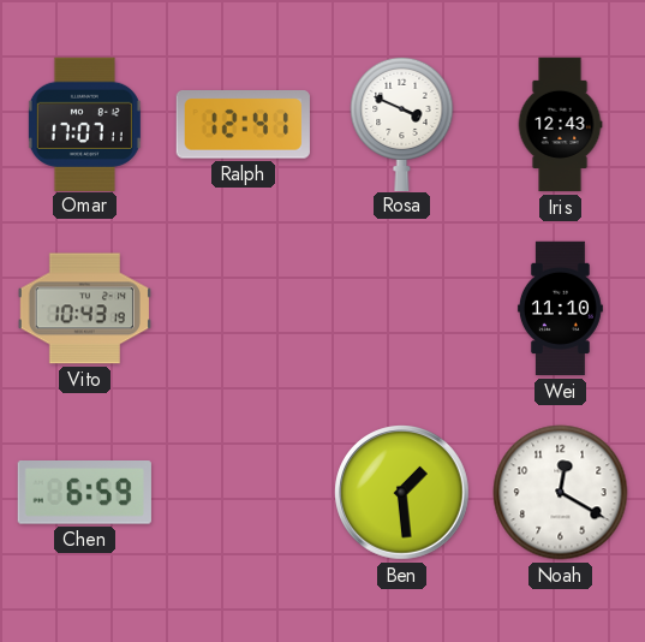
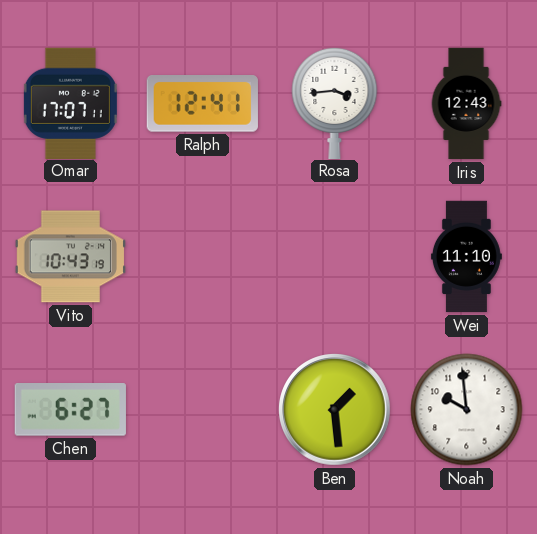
Rosa: 3:49 -> 3:44
Chen: 6:59 -> 6:27
Noah: 12:20 -> 9:59
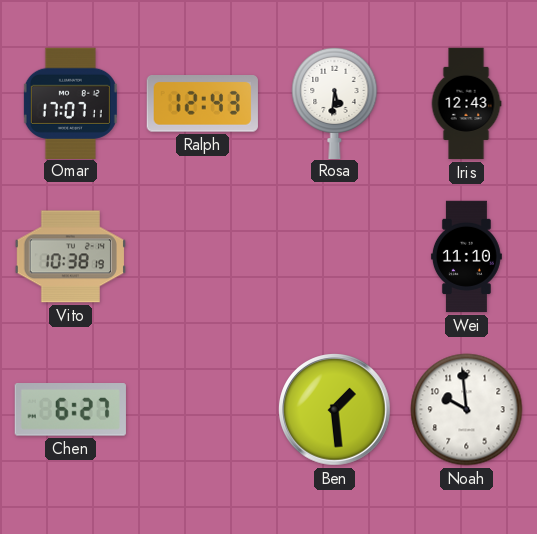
Ralph: 12:41 -> 12:43
Rosa: 3:44 -> 5:31
Vito: 10:43 -> 10:38
